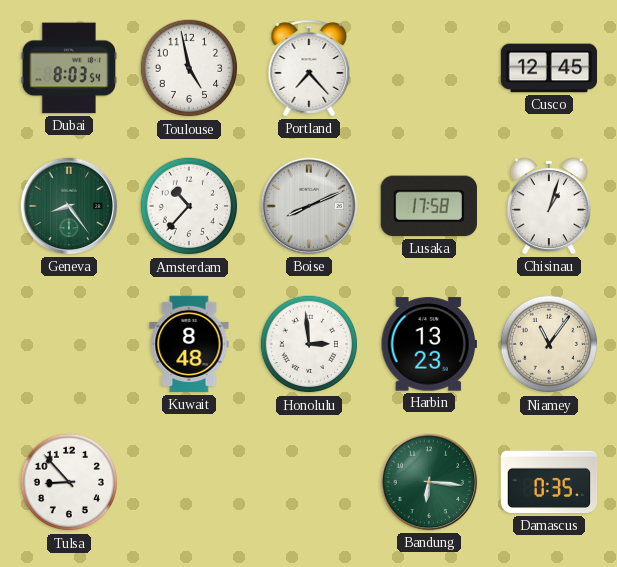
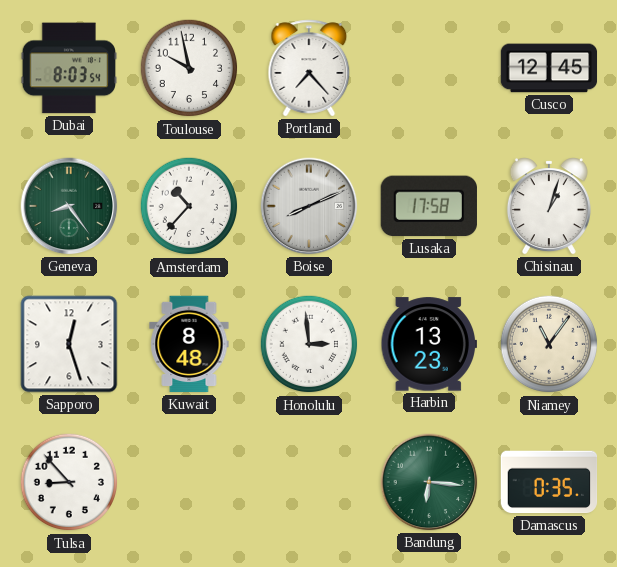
Toulouse: 4:58 -> 9:58
Sapporo: none -> 12:27
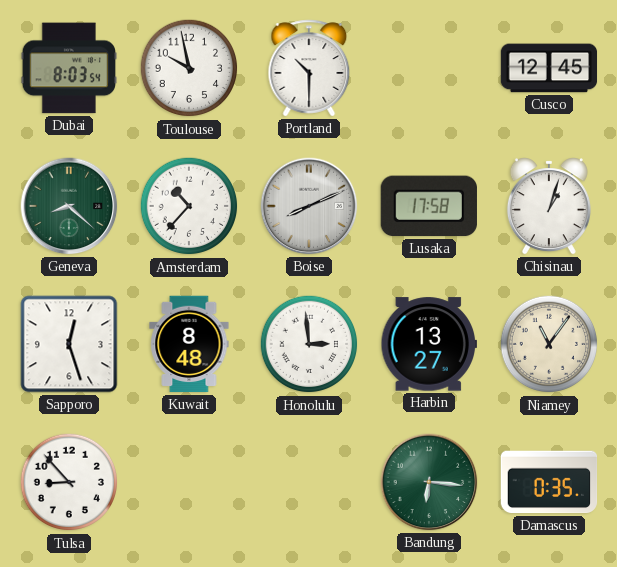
Portland: 7:23 -> 10:30
Geneva: 8:24 -> 8:22
Harbin: 13:23 -> 13:27
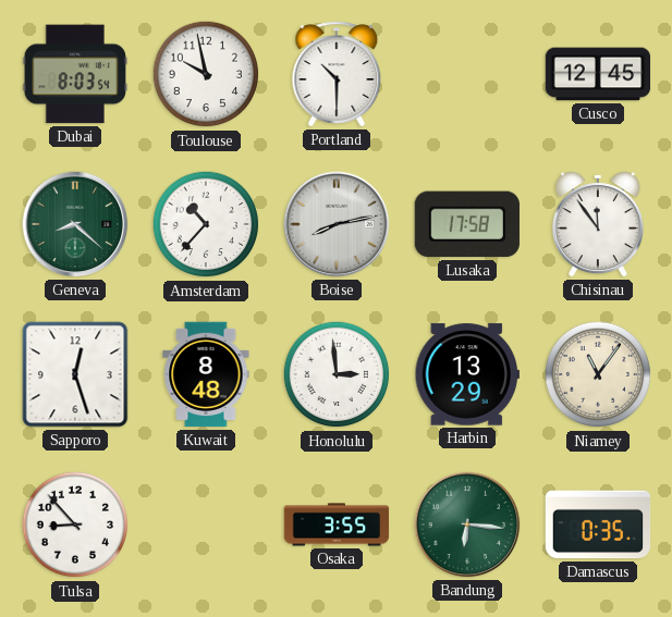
Boise: 8:11 -> 8:13
Chisinau: 1:03 -> 11:54
Harbin: 13:27 -> 13:29
Osaka: none -> 3:55
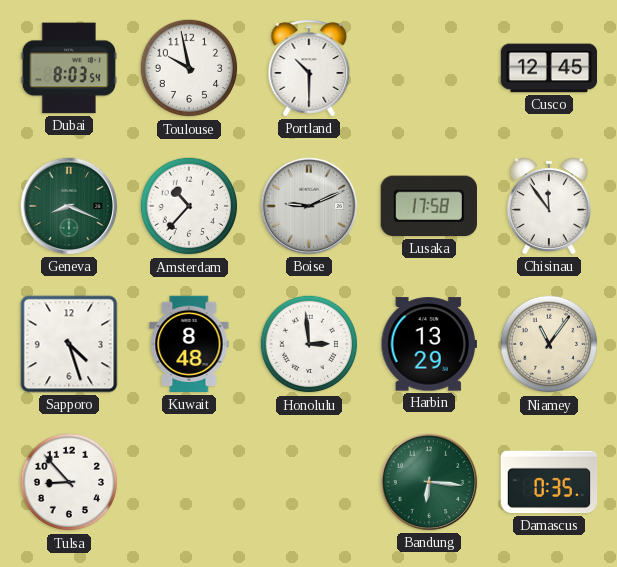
Geneva: 8:22 -> 8:19
Boise: 8:13 -> 9:11
Sapporo: 12:27 -> 4:27
Osaka: 3:55 -> none
